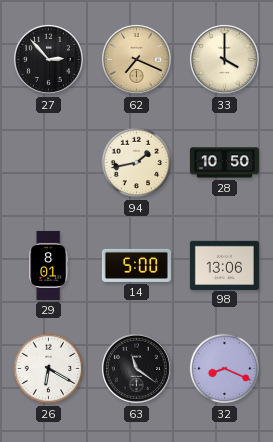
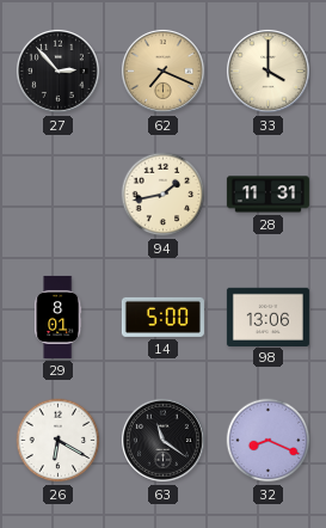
28: 10:50 -> 11:31
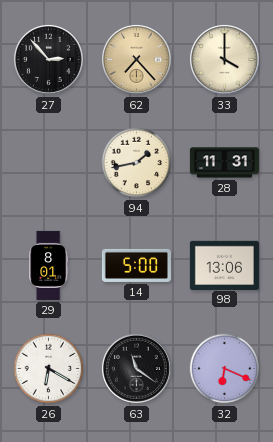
62: 7:19 -> 7:23
32: 8:19 -> 6:19
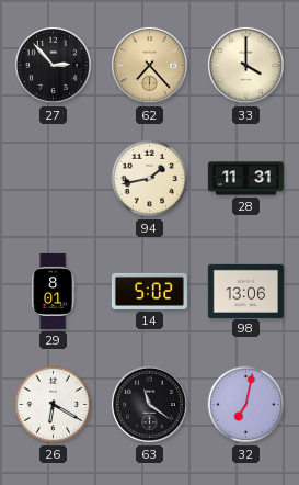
14: 5:00 -> 5:02
32: 6:19 -> 7:02
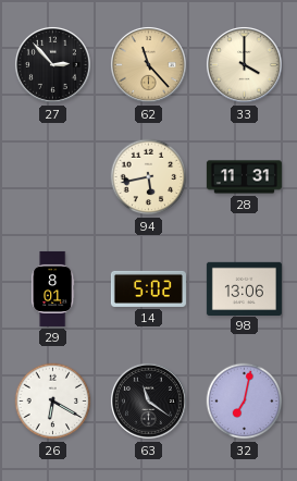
62: 7:23 -> 11:23
94: 1:43 -> 5:43
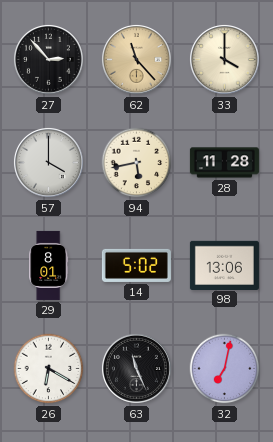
57: none -> 4:00
28: 11:31 -> 11:28
63: 11:21 -> 11:26
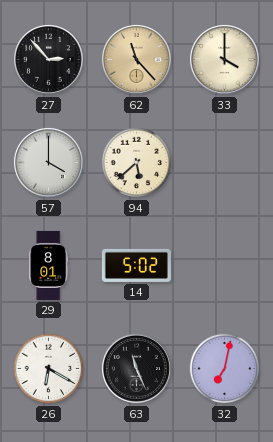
94: 5:43 -> 5:38
28: 11:28 -> none
98: 13:06 -> none
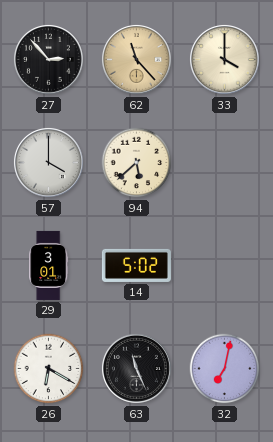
29: 8:01 -> 3:01
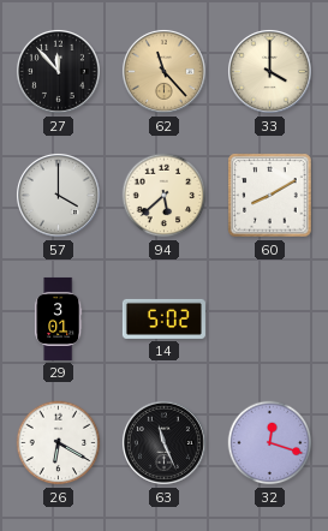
27: 2:53 -> 11:53
60: none -> 8:10
32: 7:02 -> 12:18
